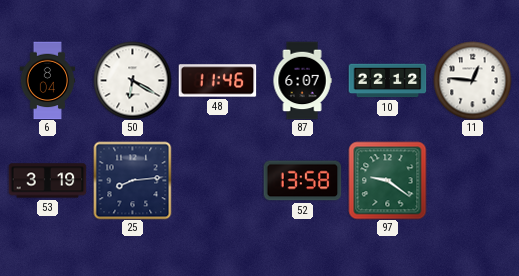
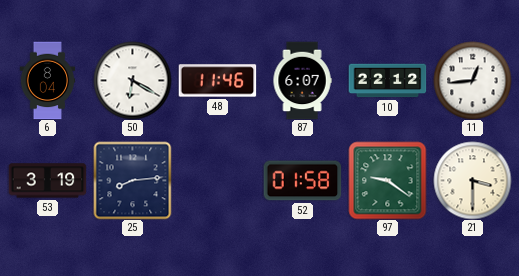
11: 12:46 -> 12:44
52: 13:58 -> 01:58
21: none -> 3:30
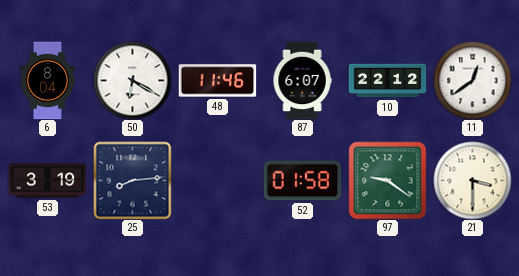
11: 12:44 -> 12:39
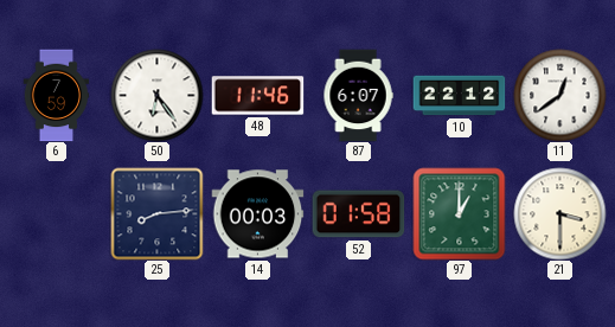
6: 8:04 -> 7:59
50: 6:20 -> 6:24
53: 3:19 -> none
14: none -> 00:03
97: 9:21 -> 1:00
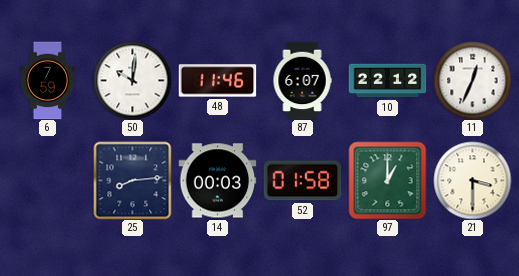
50: 6:24 -> 10:01
11: 12:39 -> 12:34
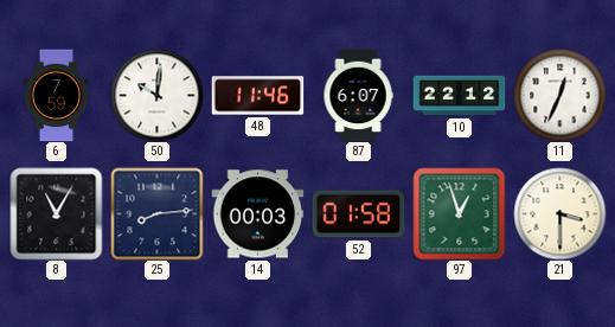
8: none -> 11:05
97: 1:00 -> 12:57
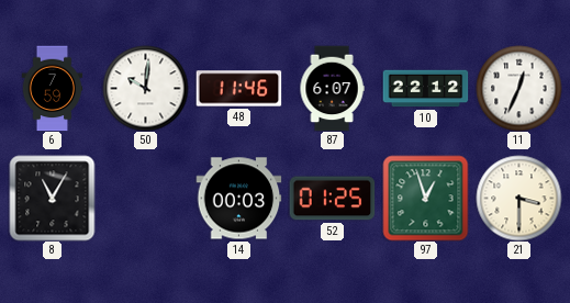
25: 8:14 -> none
52: 01:58 -> 01:25
